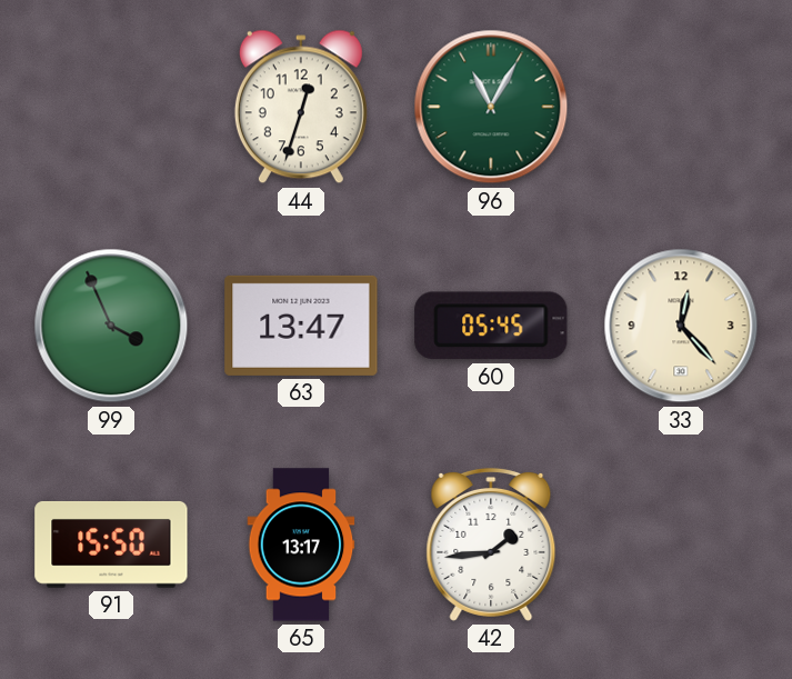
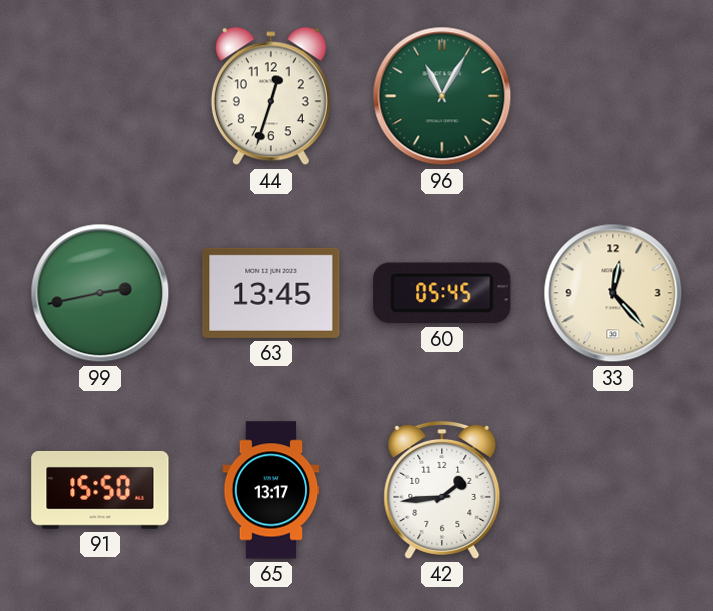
99: 3:56 -> 2:43
63: 13:47 -> 13:45
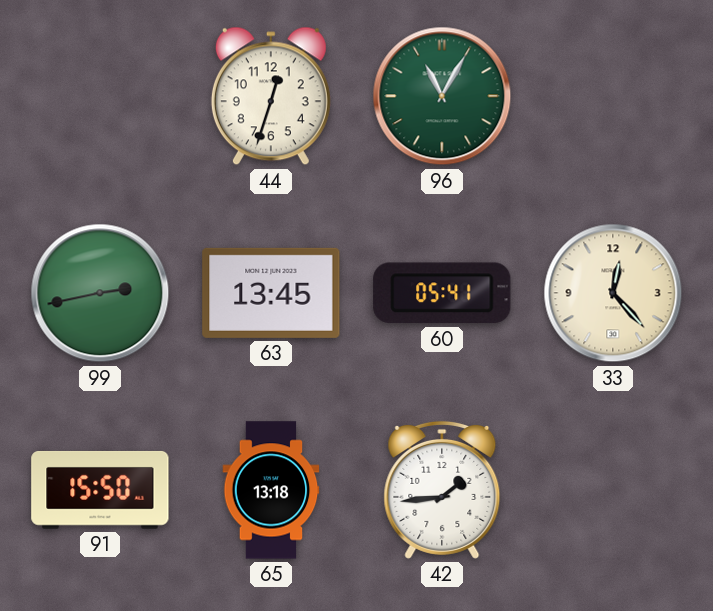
60: 05:45 -> 05:41
65: 13:17 -> 13:18
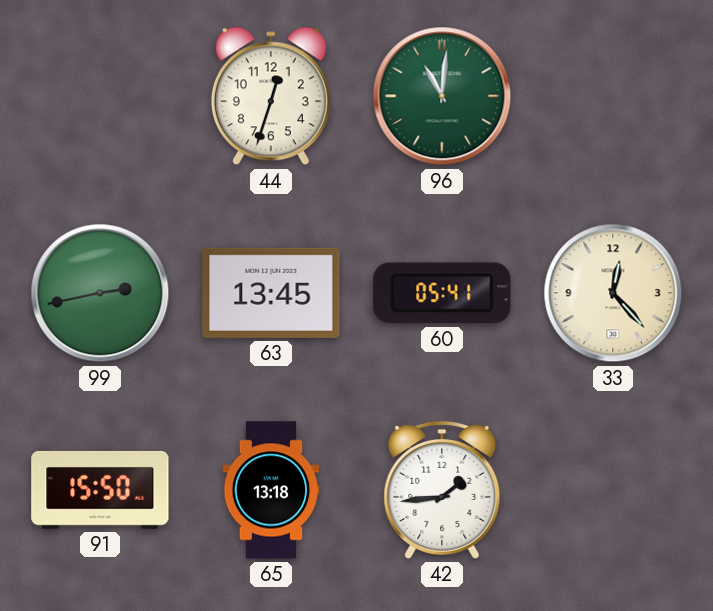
96: 11:05 -> 11:01
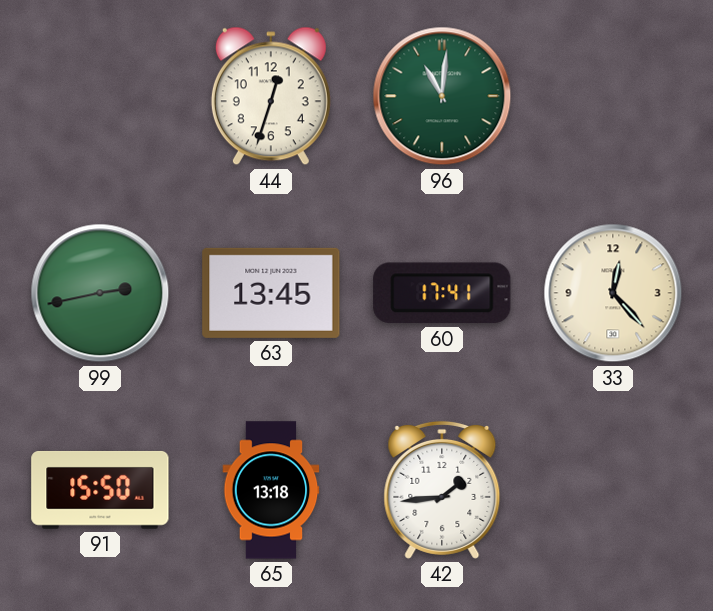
60: 05:41 -> 17:41
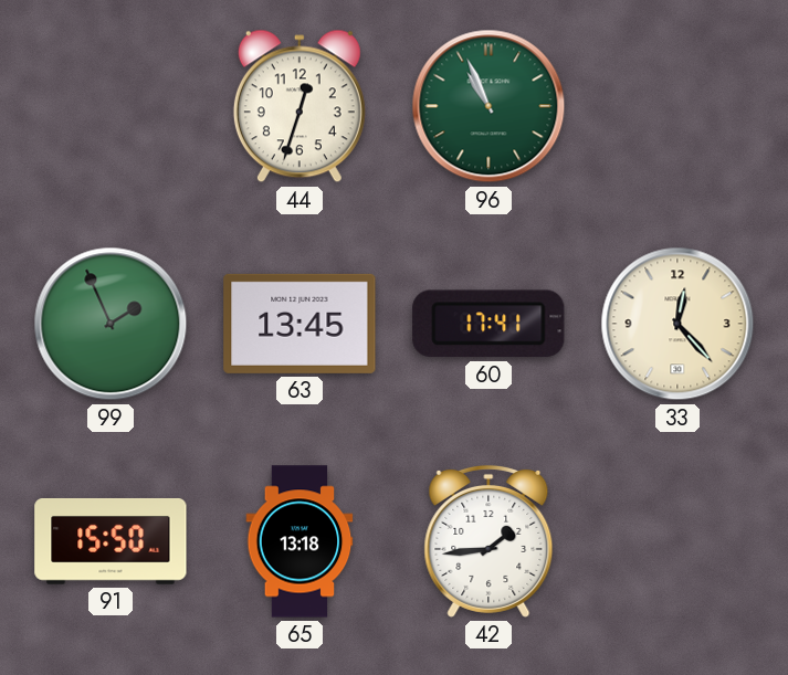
96: 11:01 -> 10:56
99: 2:43 -> 1:56
